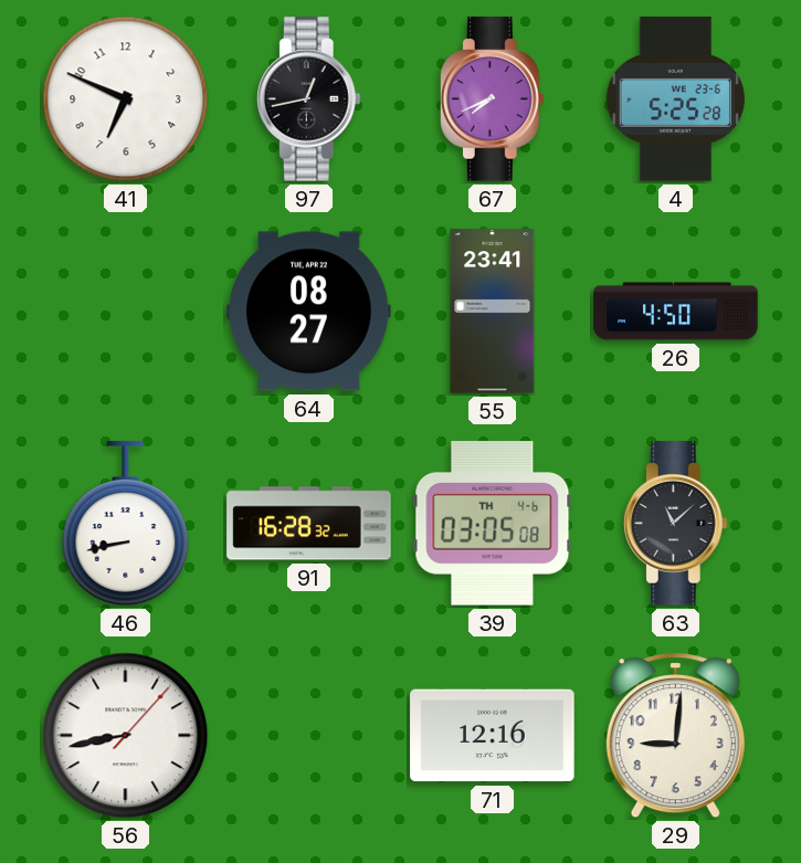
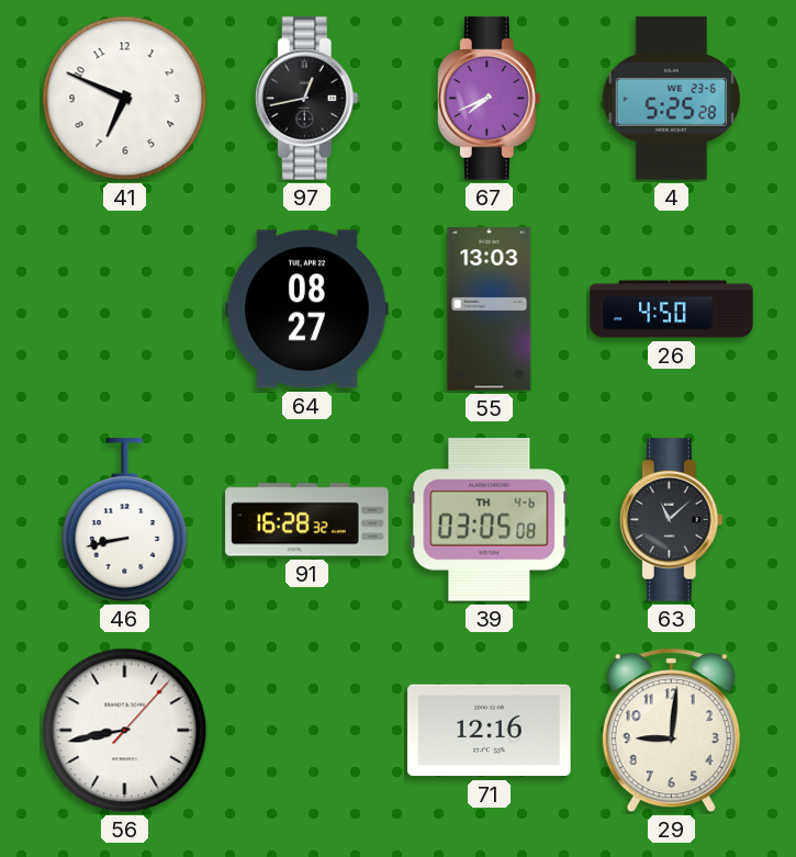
55: 23:41 -> 13:03
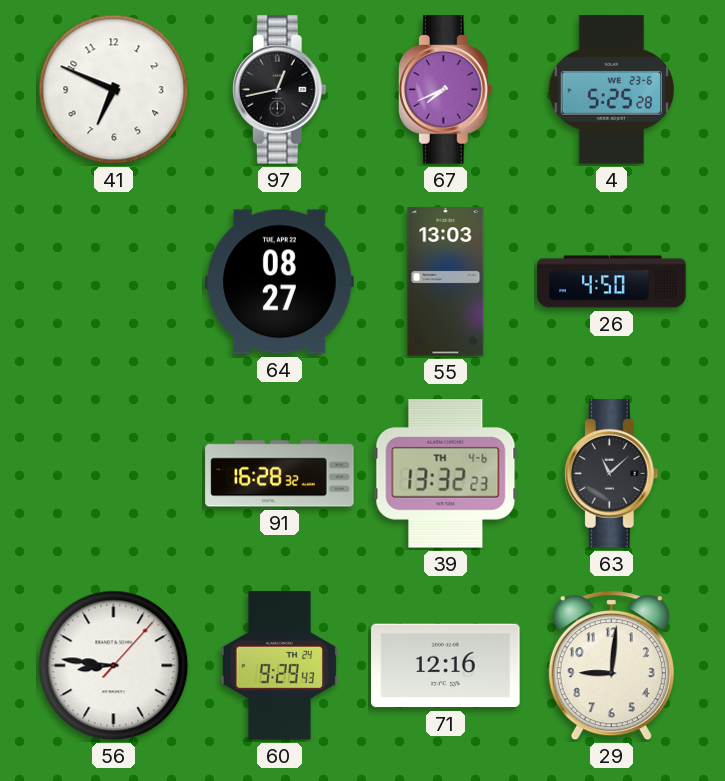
46: 8:43 -> none
39: 03:05 -> 13:32
56: 8:43 -> 8:46
60: none -> 9:29
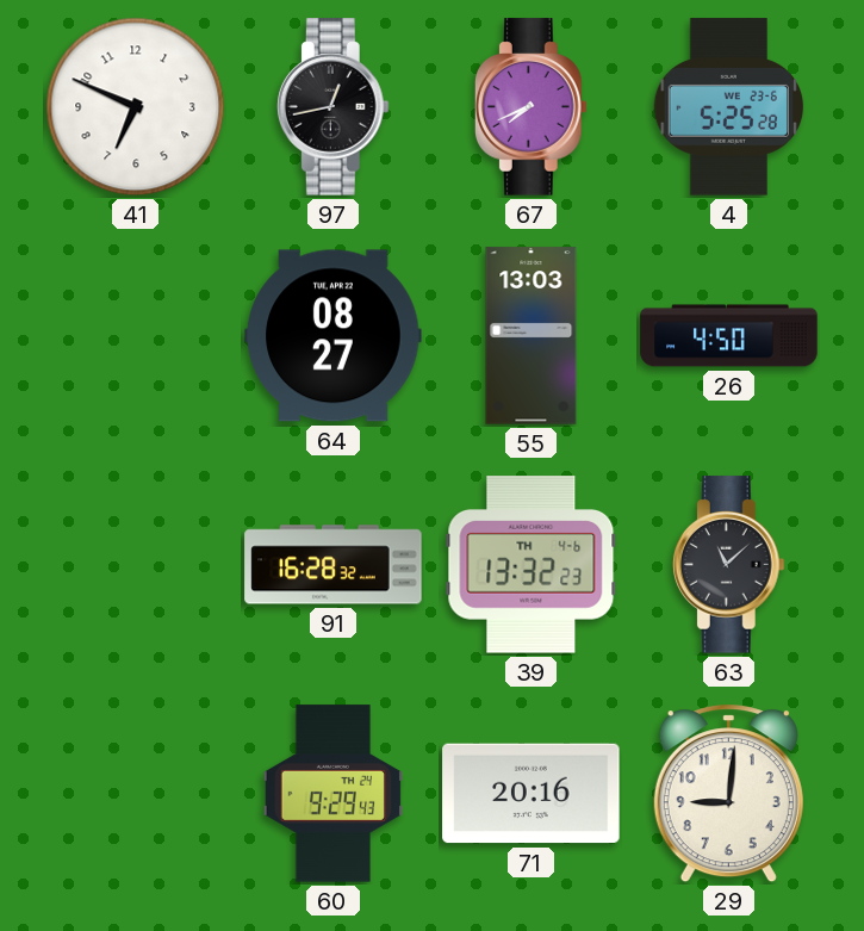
56: 8:46 -> none
71: 12:16 -> 20:16
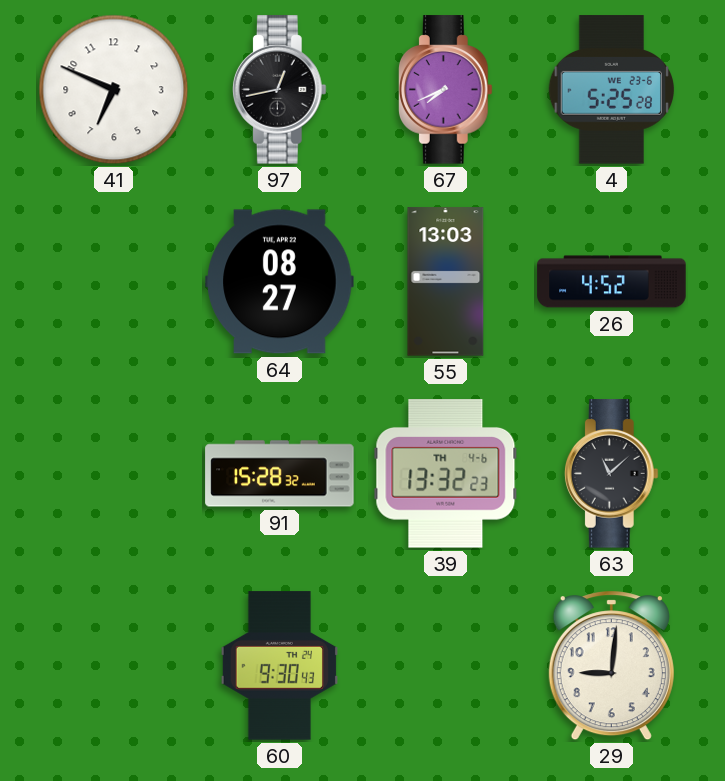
26: 4:50 -> 4:52
91: 16:28 -> 15:28
60: 9:29 -> 9:30
71: 20:16 -> none
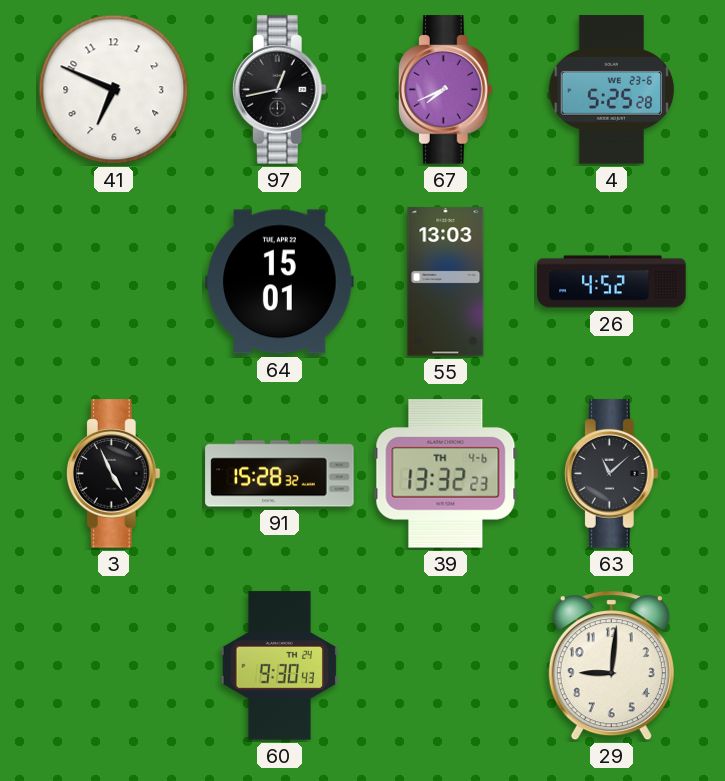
64: 08:27 -> 15:01
3: none -> 4:56
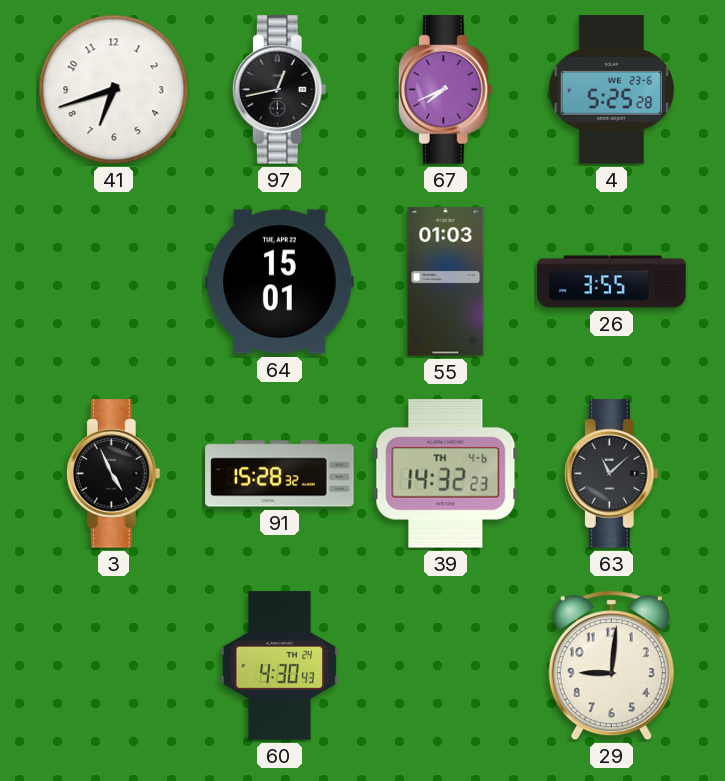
41: 6:49 -> 6:42
55: 13:03 -> 01:03
26: 4:52 -> 3:55
39: 13:32 -> 14:32
60: 9:30 -> 4:30
